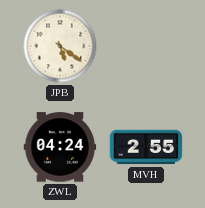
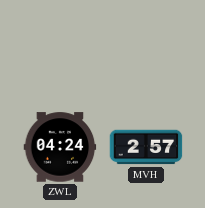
JPB: 5:21 -> none
MVH: 2:55 -> 2:57
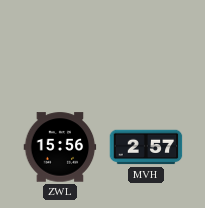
ZWL: 04:24 -> 15:56
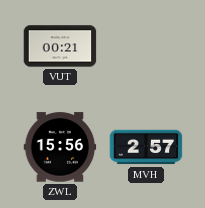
VUT: none -> 00:21
